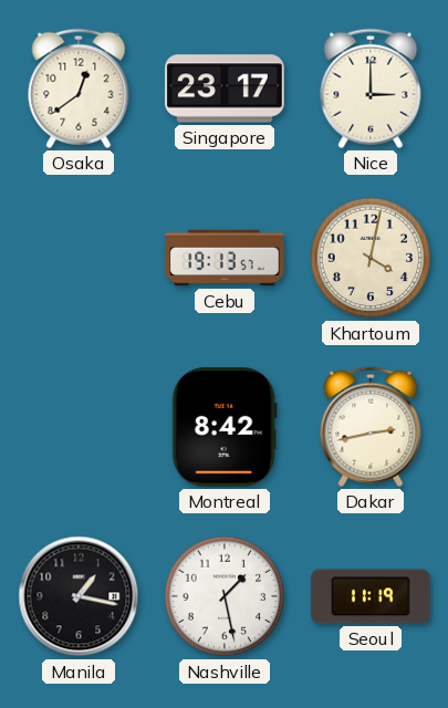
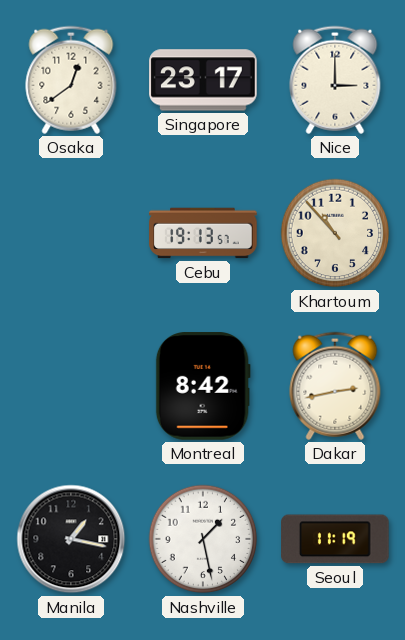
Khartoum: 4:02 -> 10:53
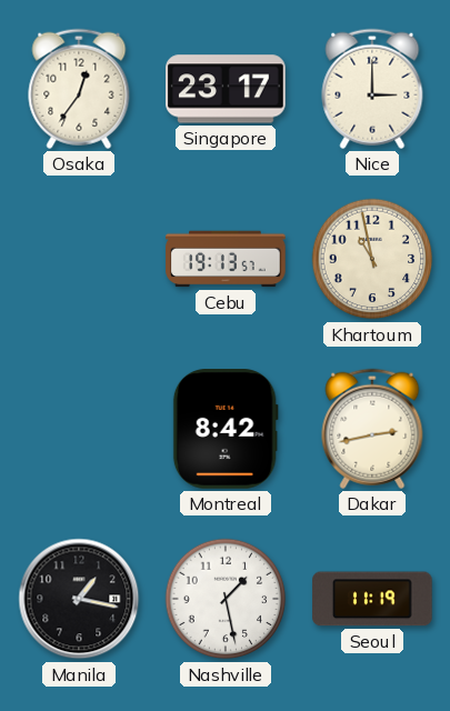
Osaka: 12:39 -> 12:36
Khartoum: 10:53 -> 10:58
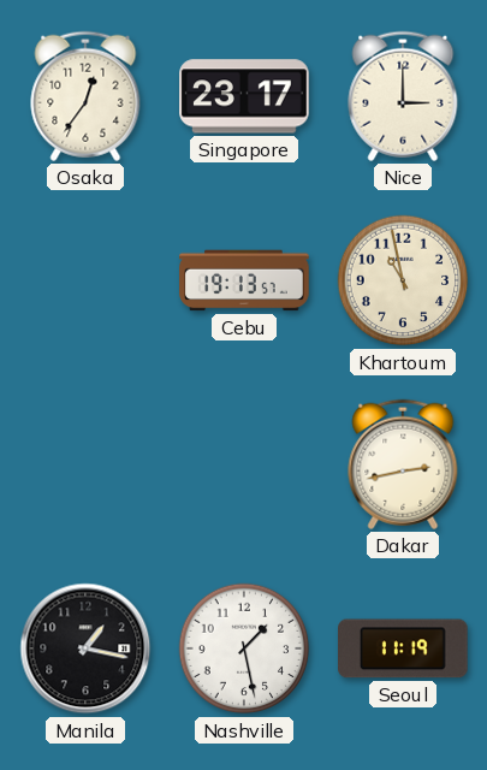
Montreal: 8:42 -> none
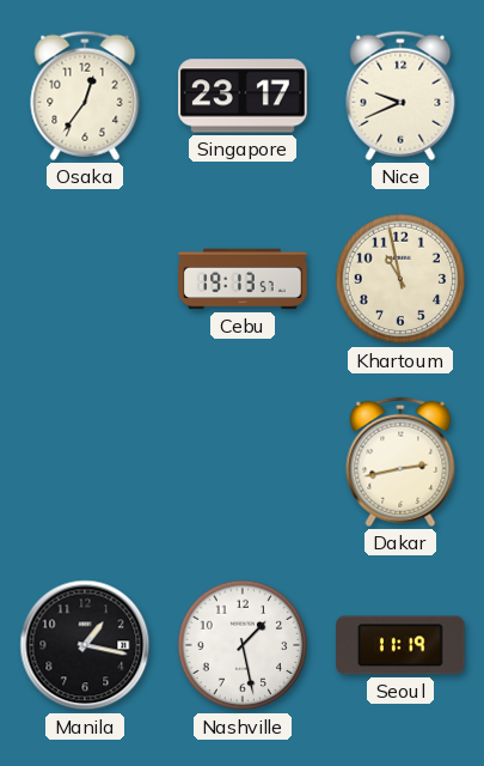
Nice: 3:00 -> 9:41
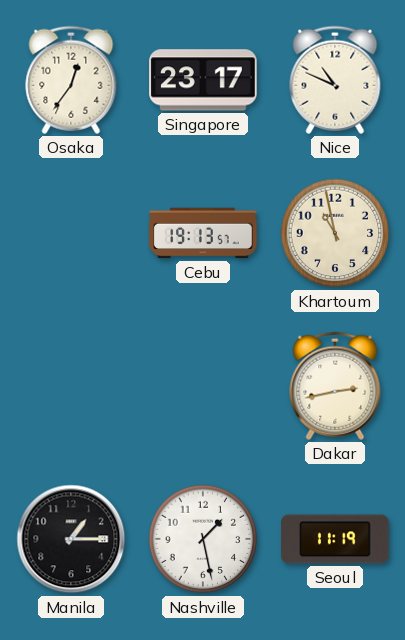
Nice: 9:41 -> 10:49
Manila: 1:17 -> 1:15
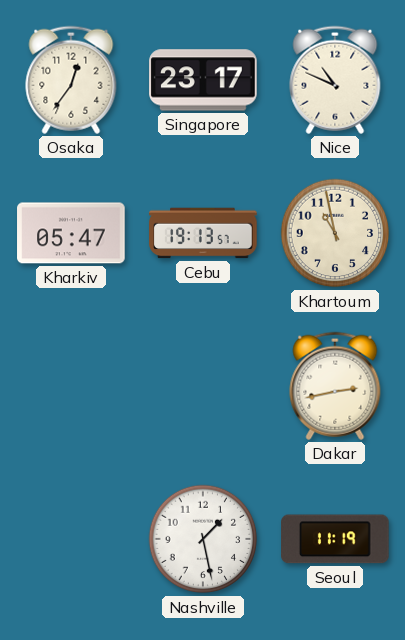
Kharkiv: none -> 05:47
Manila: 1:15 -> none
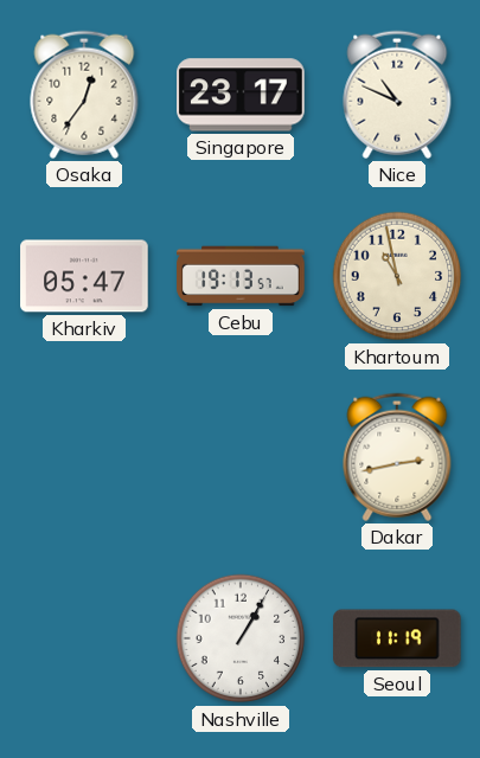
Nashville: 1:28 -> 1:05
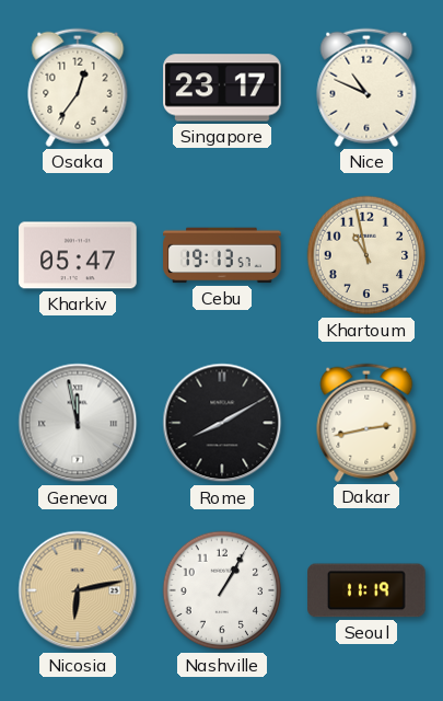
Geneva: none -> 11:58
Rome: none -> 8:10
Nicosia: none -> 6:13
